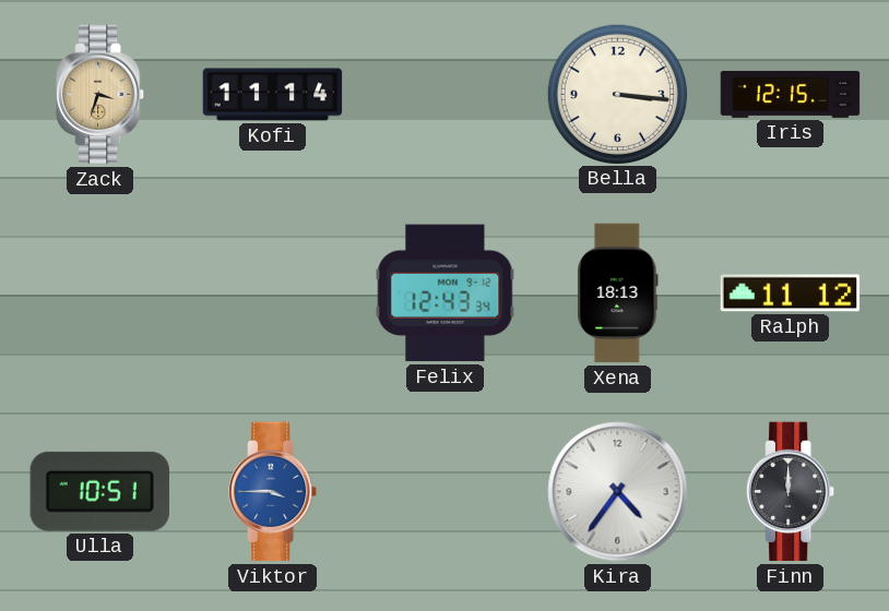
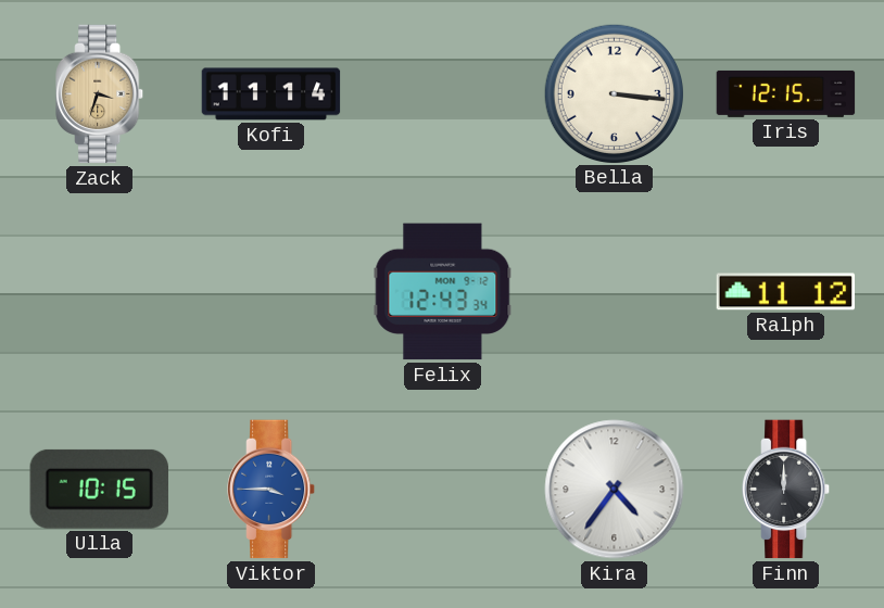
Xena: 18:13 -> none
Ulla: 10:51 -> 10:15
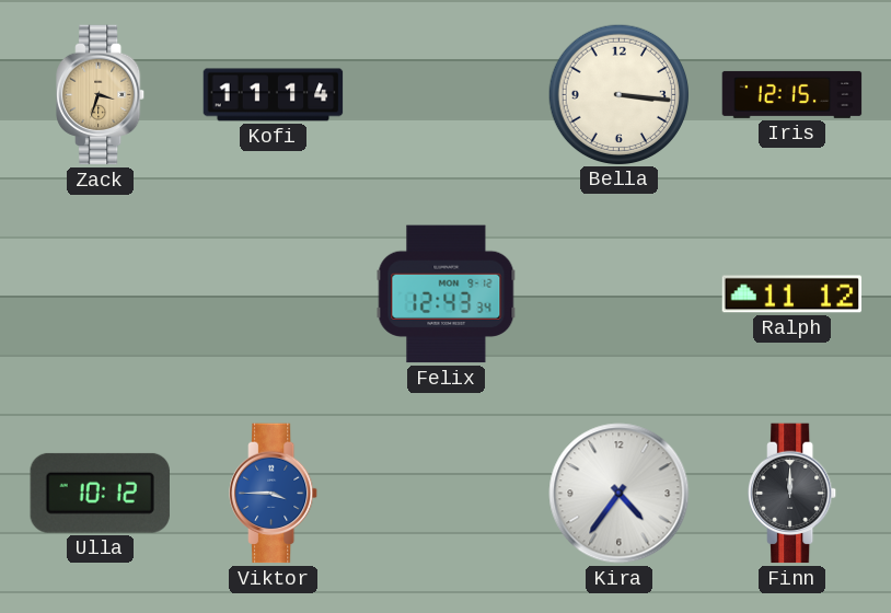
Ulla: 10:15 -> 10:12
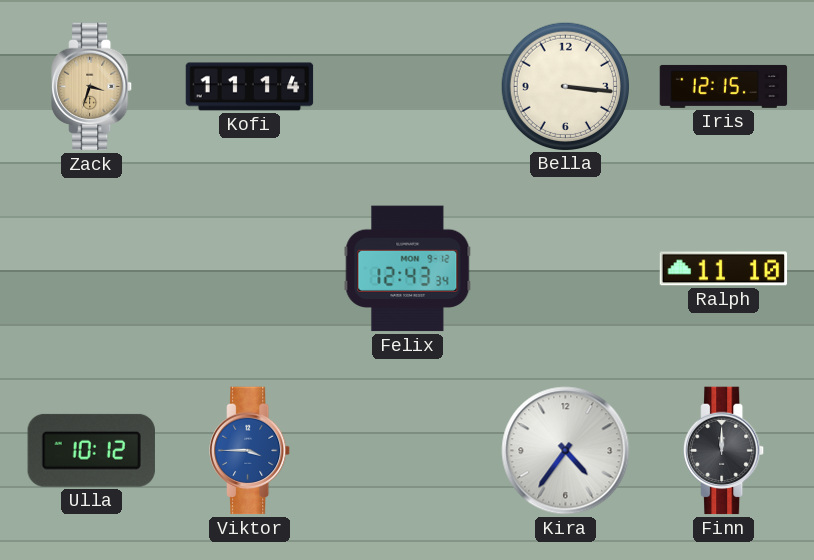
Ralph: 11:12 -> 11:10
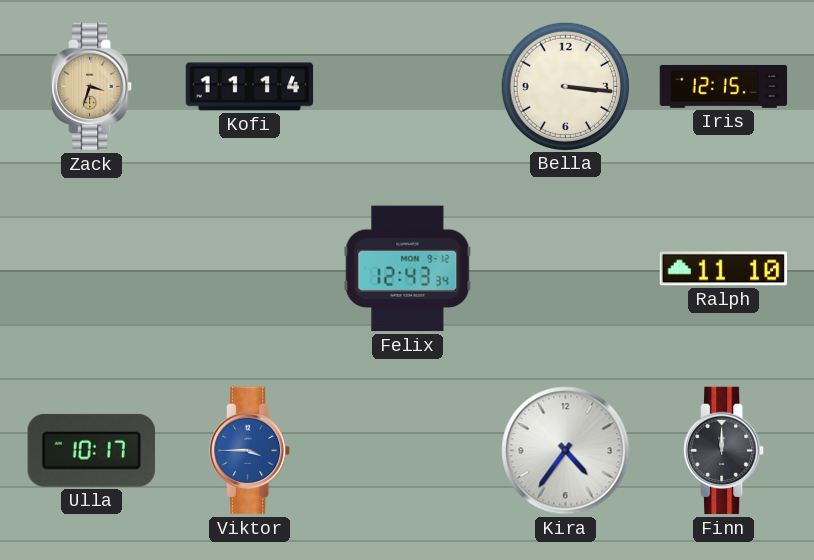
Ulla: 10:12 -> 10:17
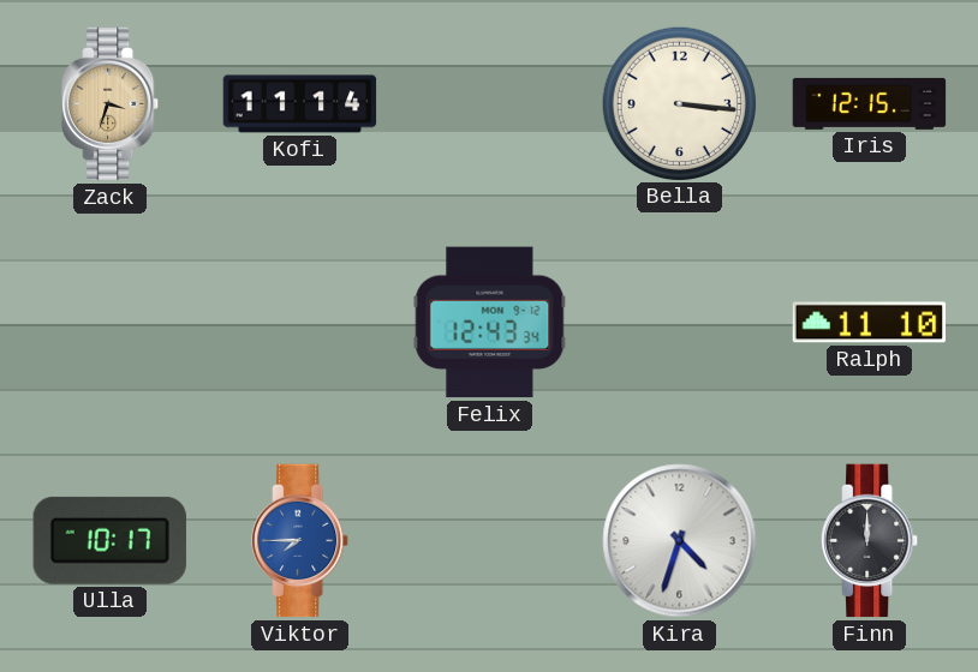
Viktor: 3:45 -> 7:45
Kira: 4:36 -> 4:33
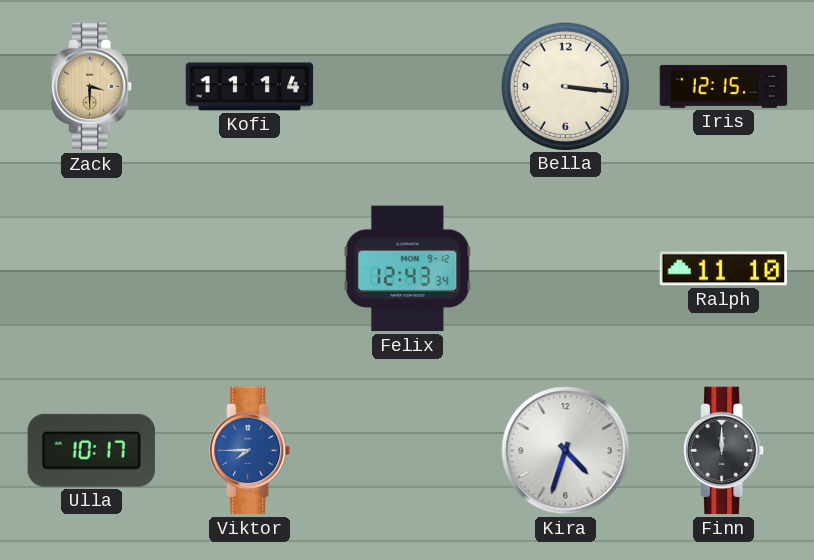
Zack: 3:33 -> 3:30
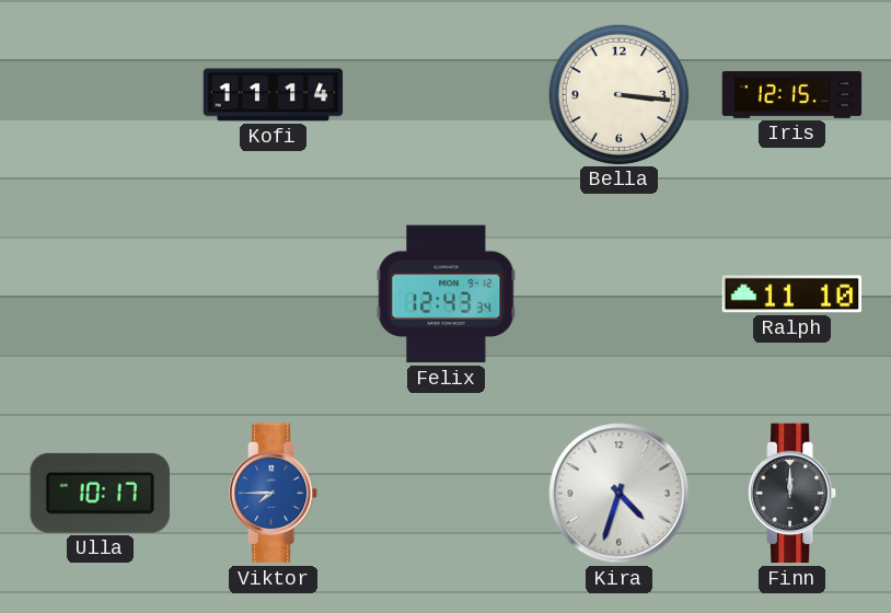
Zack: 3:30 -> none
